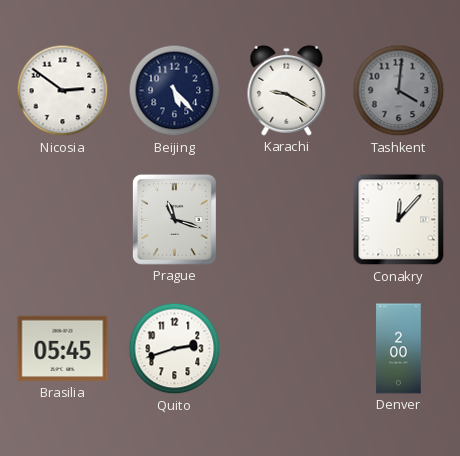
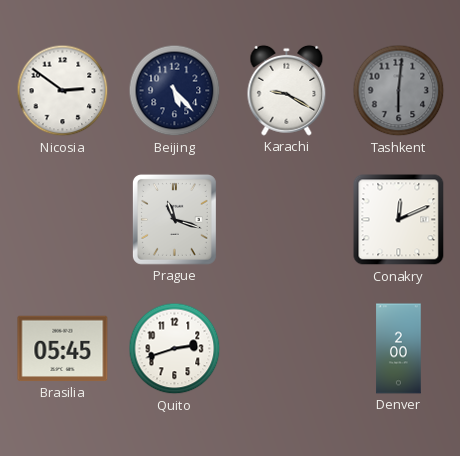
Tashkent: 4:01 -> 6:01
Conakry: 12:07 -> 12:11
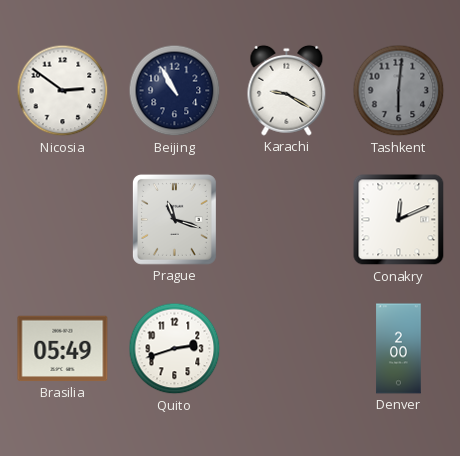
Beijing: 5:23 -> 10:55
Brasilia: 05:45 -> 05:49
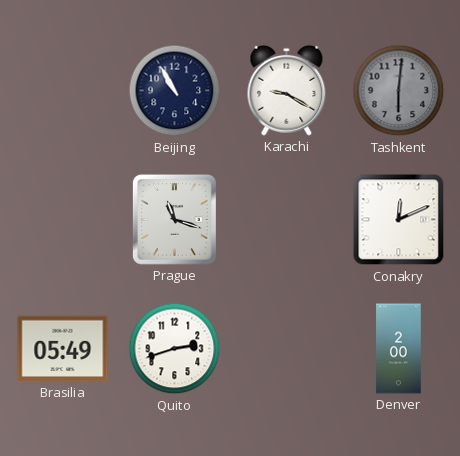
Nicosia: 2:51 -> none
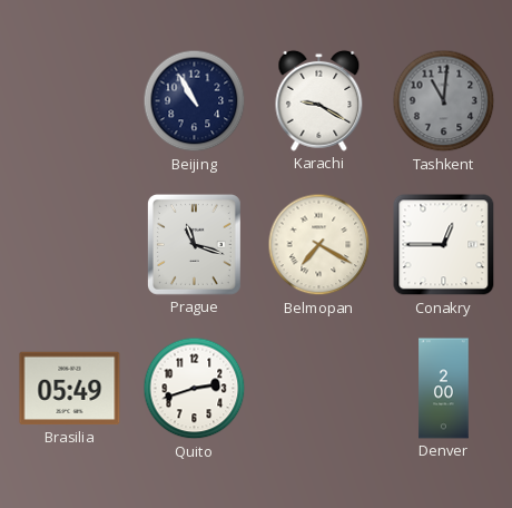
Tashkent: 6:01 -> 11:01
Belmopan: none -> 7:20
Conakry: 12:11 -> 12:45
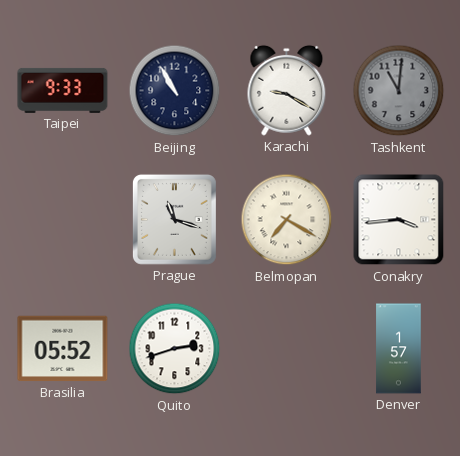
Taipei: none -> 9:33
Conakry: 12:45 -> 3:44
Brasilia: 05:49 -> 05:52
Denver: 2:00 -> 1:57
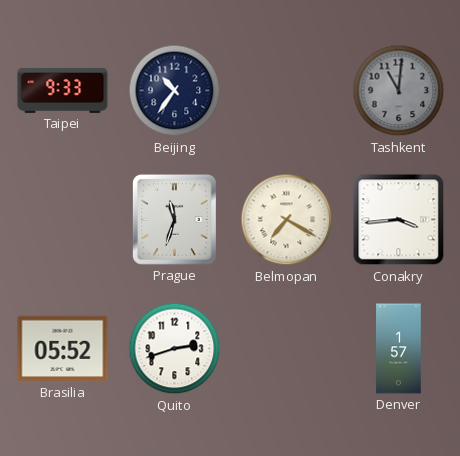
Beijing: 10:55 -> 10:36
Karachi: 9:20 -> none
Prague: 11:18 -> 11:33
